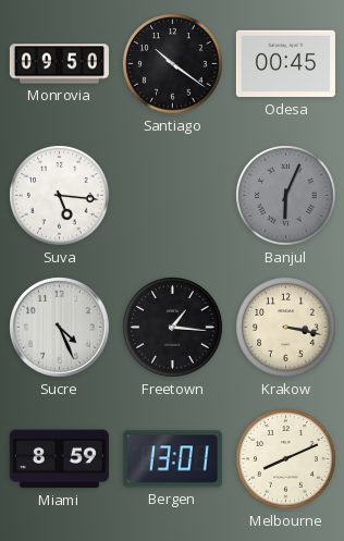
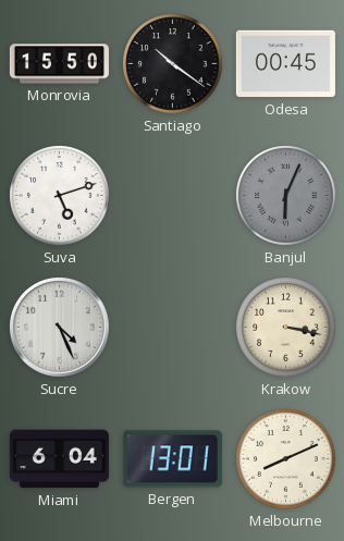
Monrovia: 09:50 -> 15:50
Suva: 5:16 -> 5:12
Freetown: 1:16 -> none
Miami: 8:59 -> 6:04
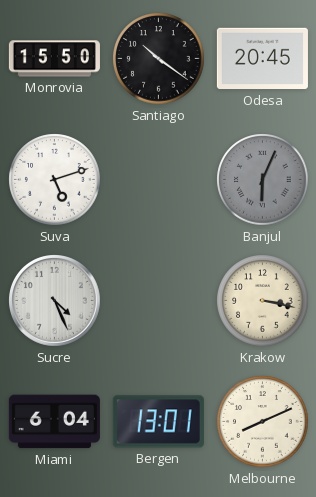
Odesa: 00:45 -> 20:45
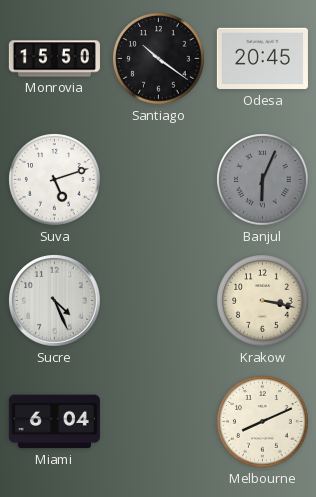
Bergen: 13:01 -> none
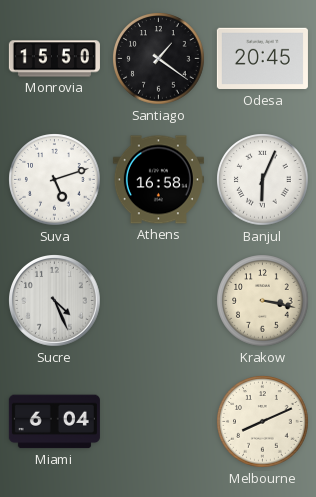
Santiago: 10:21 -> 1:21
Athens: none -> 16:58
Banjul dial: grey -> white
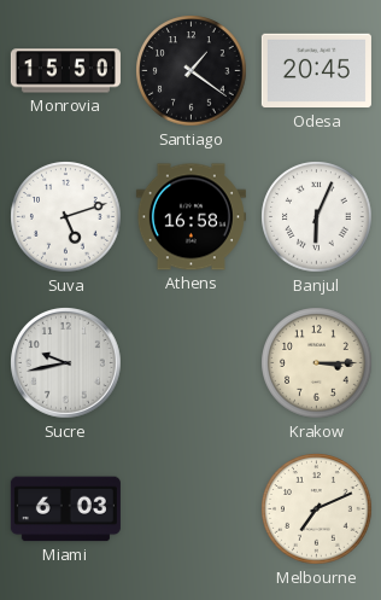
Sucre: 4:26 -> 9:43
Krakow: 3:17 -> 3:15
Miami: 6:04 -> 6:03
Melbourne: 8:11 -> 7:11
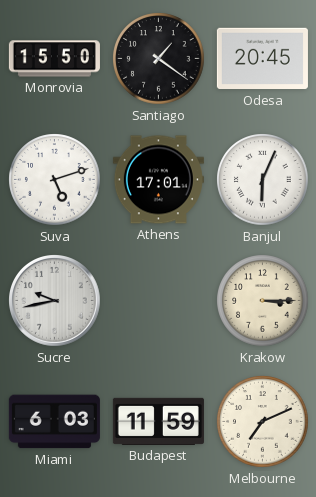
Athens: 16:58 -> 17:01
Budapest: none -> 11:59
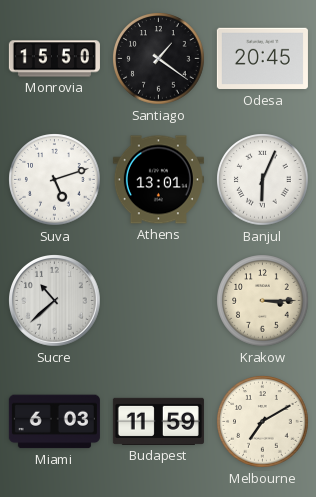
Athens: 17:01 -> 13:01
Sucre: 9:43 -> 10:38
Melbourne: 7:11 -> 7:10
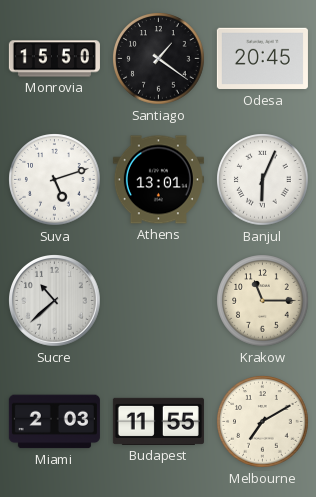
Krakow: 3:15 -> 11:15
Miami: 6:03 -> 2:03
Budapest: 11:59 -> 11:55
